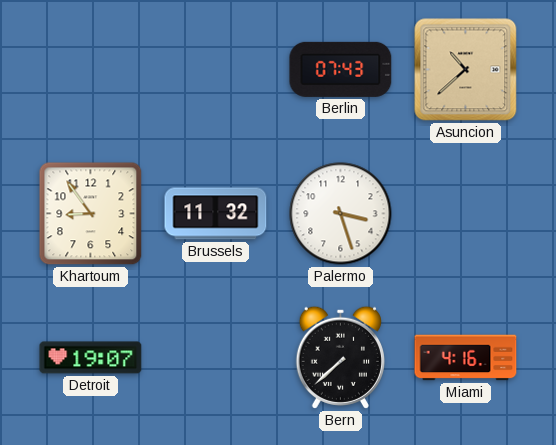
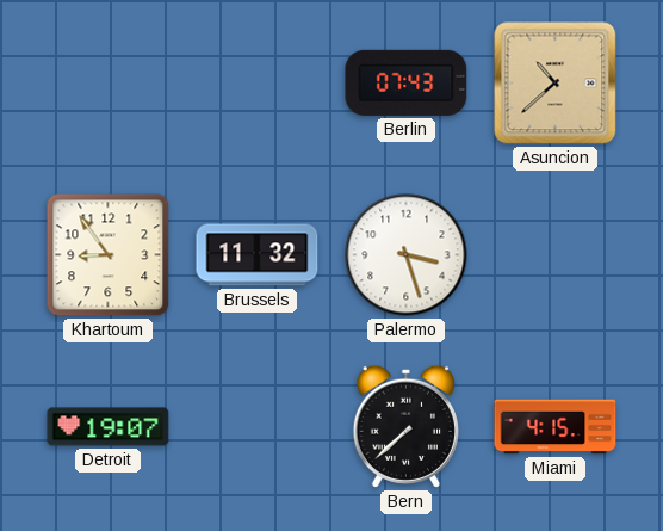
Miami: 4:16 -> 4:15
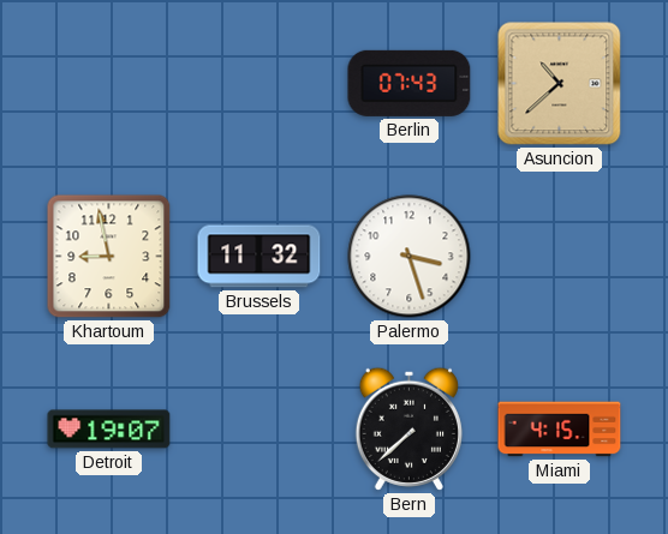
Khartoum: 8:54 -> 8:58
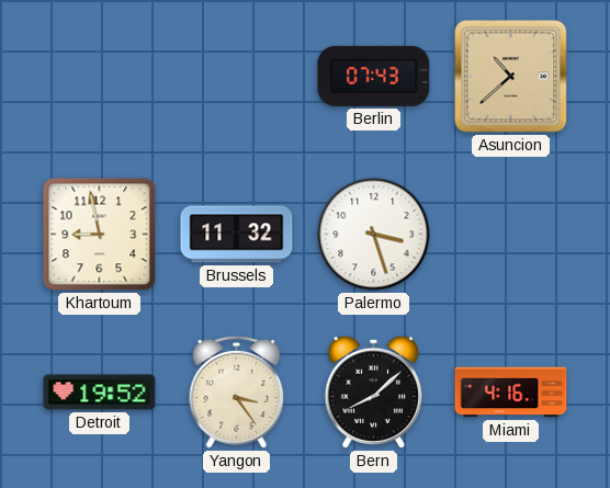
Detroit: 19:07 -> 19:52
Yangon: none -> 3:24
Bern: 7:38 -> 8:08
Miami: 4:15 -> 4:16
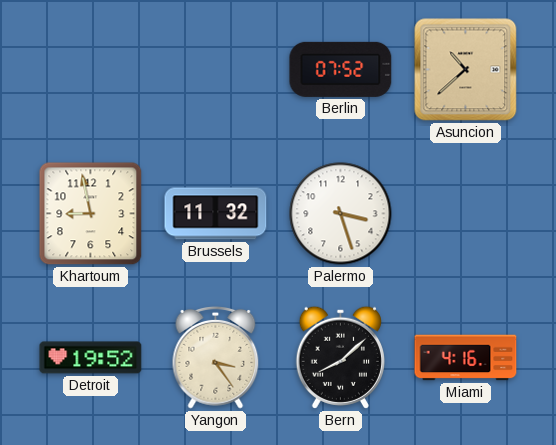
Berlin: 07:43 -> 07:52
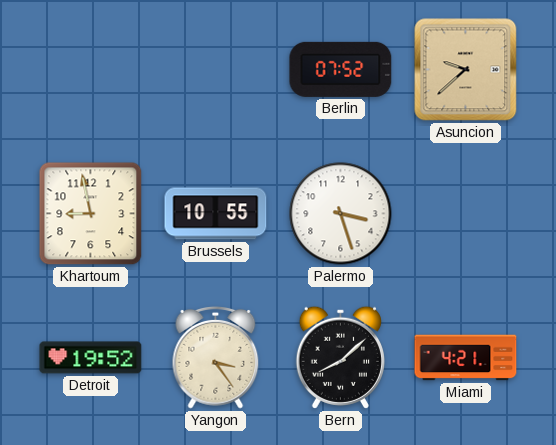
Asuncion: 10:38 -> 9:38
Brussels: 11:32 -> 10:55
Miami: 4:16 -> 4:21
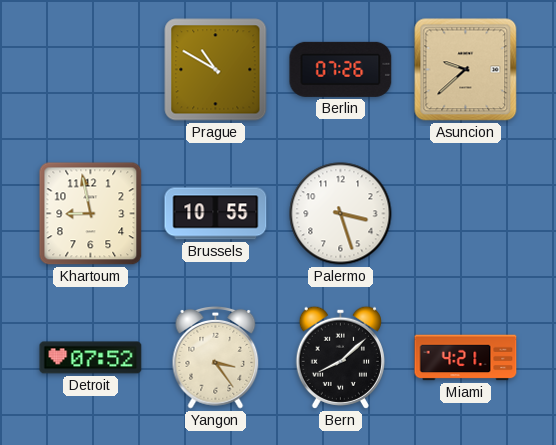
Prague: none -> 10:50
Berlin: 07:52 -> 07:26
Detroit: 19:52 -> 07:52
